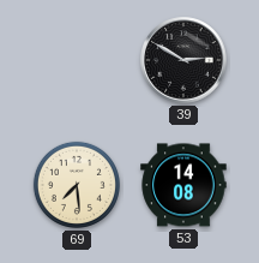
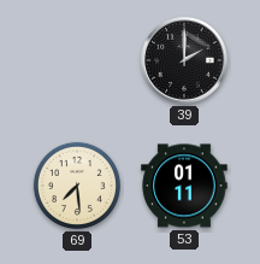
39: 2:50 -> 2:00
53: 14:08 -> 01:11
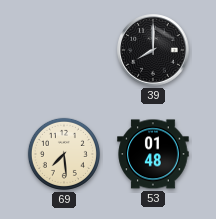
39: 2:00 -> 8:00
53: 01:11 -> 01:48
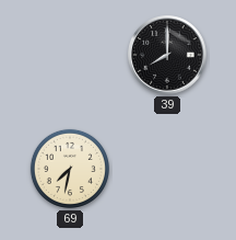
69: 7:29 -> 7:32
53: 01:48 -> none
